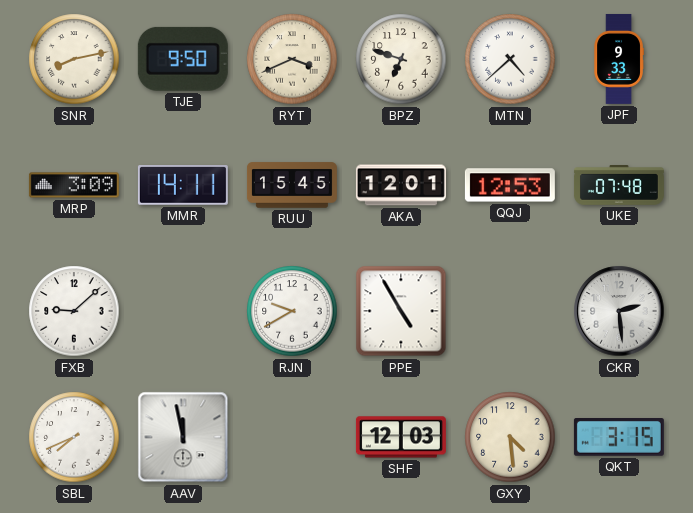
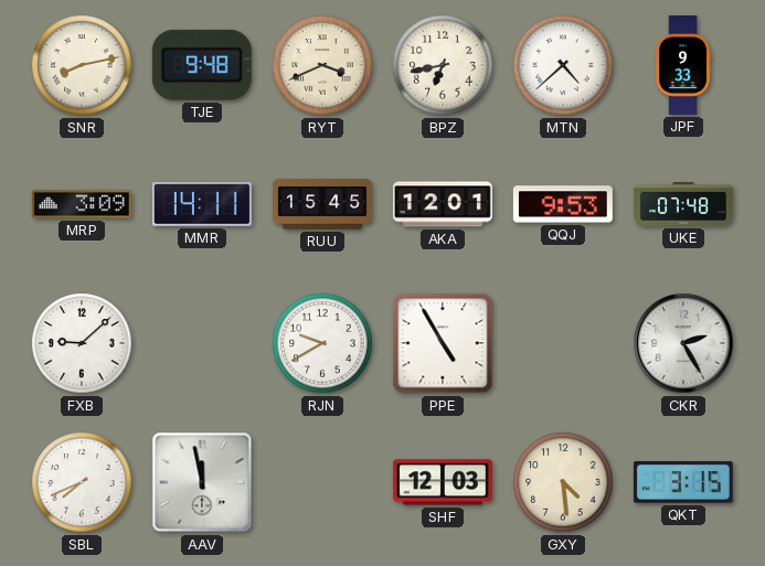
TJE: 9:50 -> 9:48
BPZ: 6:48 -> 6:43
QQJ: 12:53 -> 9:53
CKR: 2:29 -> 2:25
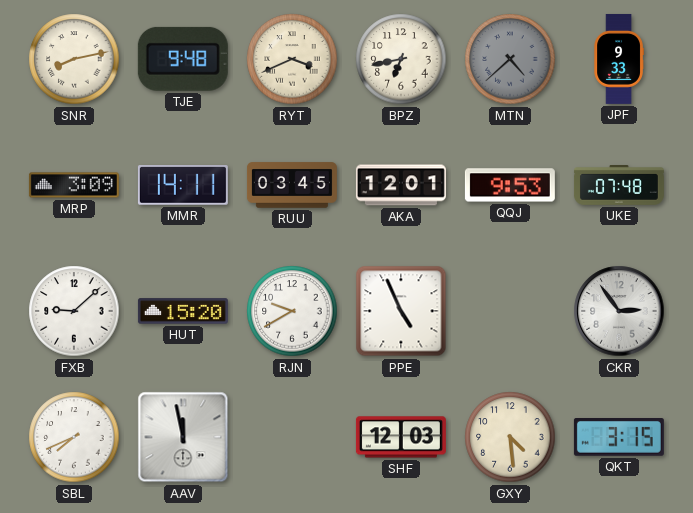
MTN dial: white -> grey
RUU: 15:45 -> 03:45
HUT: none -> 15:20
PPE: 4:55 -> 4:56
CKR: 2:25 -> 2:54
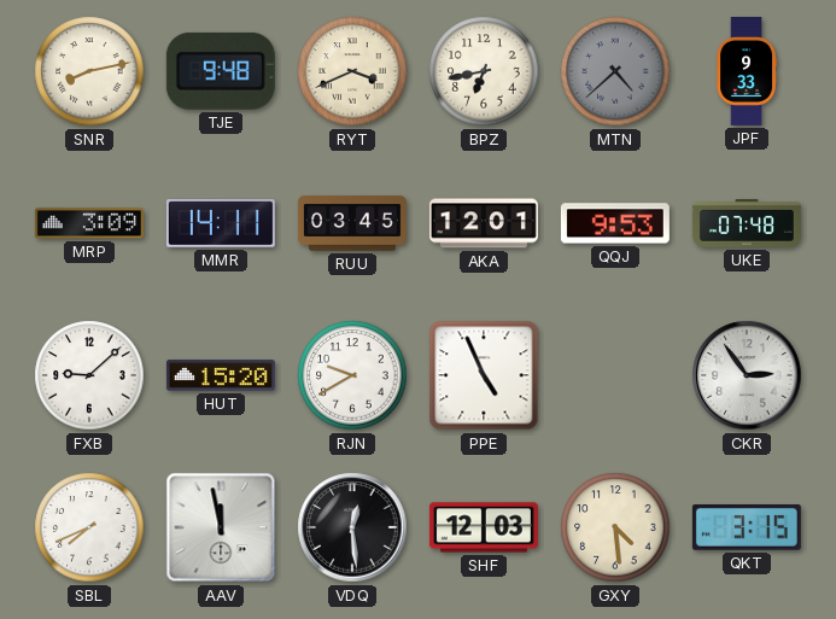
VDQ: none -> 12:29
